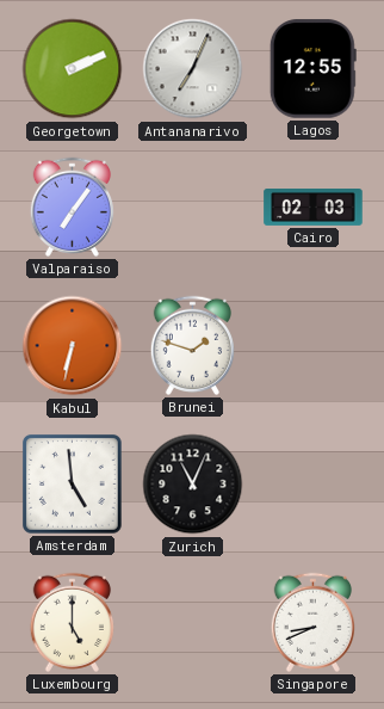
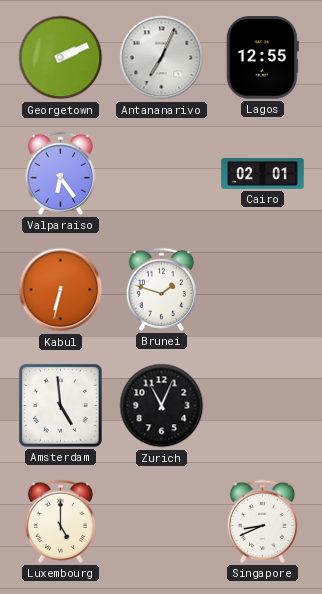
Valparaiso: 7:06 -> 6:24
Cairo: 02:03 -> 02:01
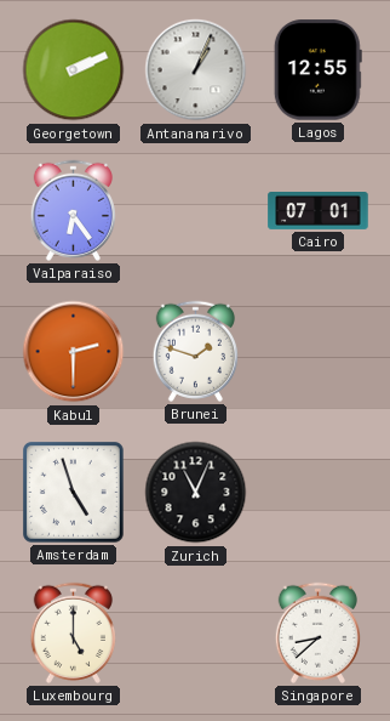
Antananarivo: 7:04 -> 1:04
Cairo: 02:01 -> 07:01
Kabul: 6:32 -> 2:30
Amsterdam: 4:59 -> 4:57
Singapore: 8:41 -> 8:38
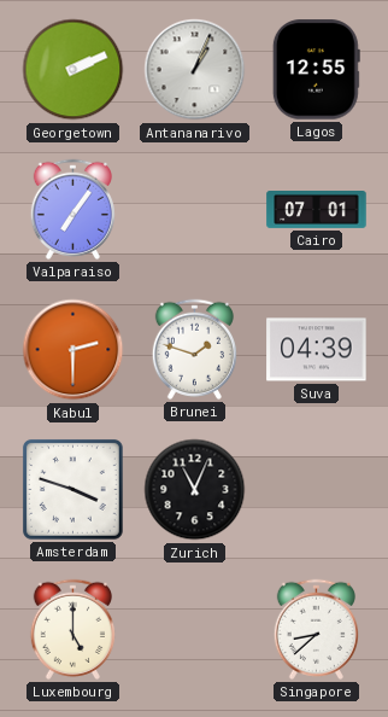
Valparaiso: 6:24 -> 7:06
Suva: none -> 04:39
Amsterdam: 4:57 -> 3:48
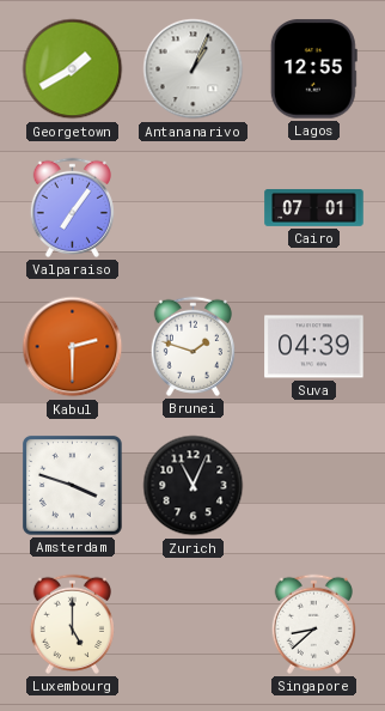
Georgetown: 2:11 -> 1:40
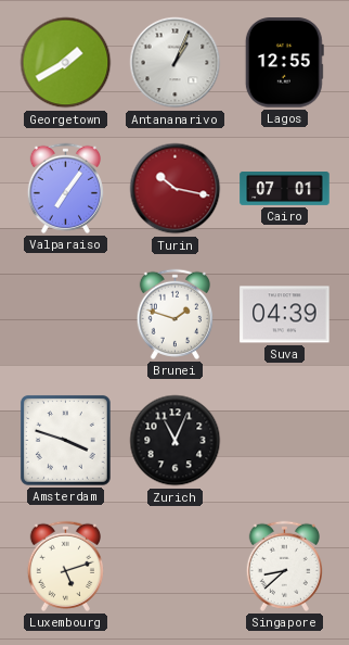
Turin: none -> 10:17
Kabul: 2:30 -> none
Luxembourg: 5:00 -> 5:12
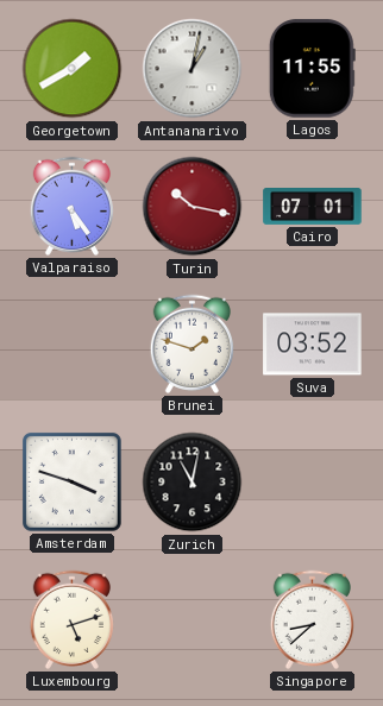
Antananarivo: 1:04 -> 1:02
Lagos: 12:55 -> 11:55
Valparaiso: 7:06 -> 5:24
Suva: 04:39 -> 03:52
Zurich: 11:04 -> 11:02
